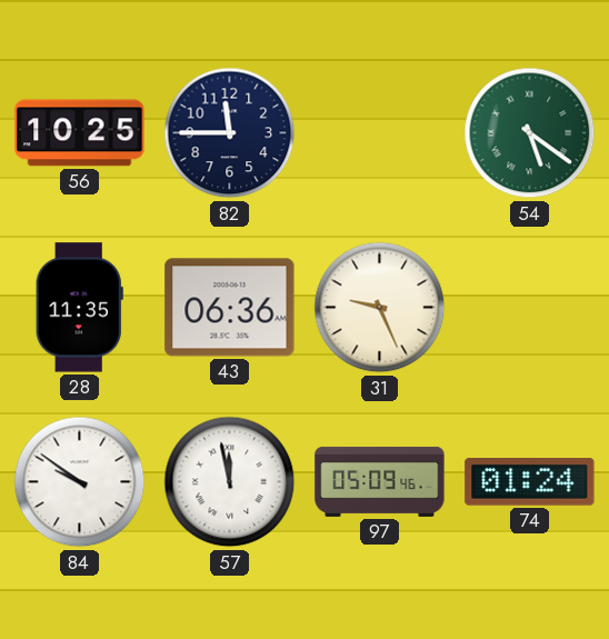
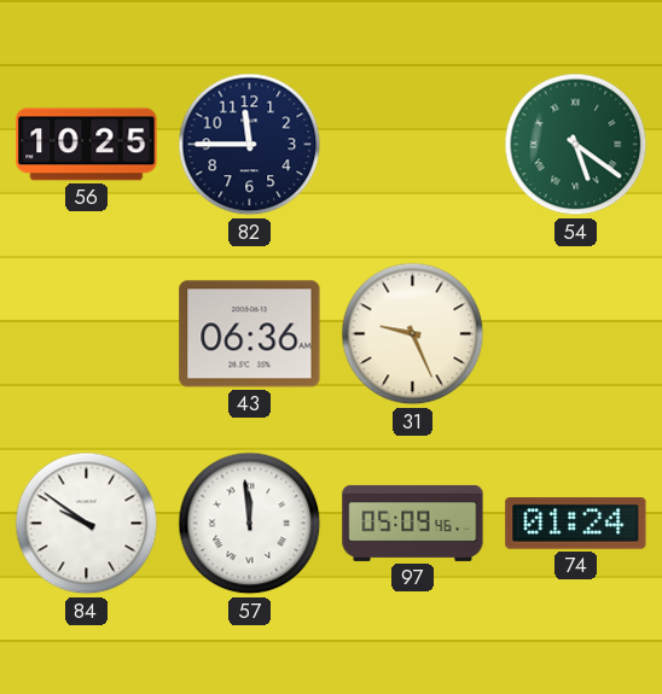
28: 11:35 -> none
57: 11:58 -> 11:59
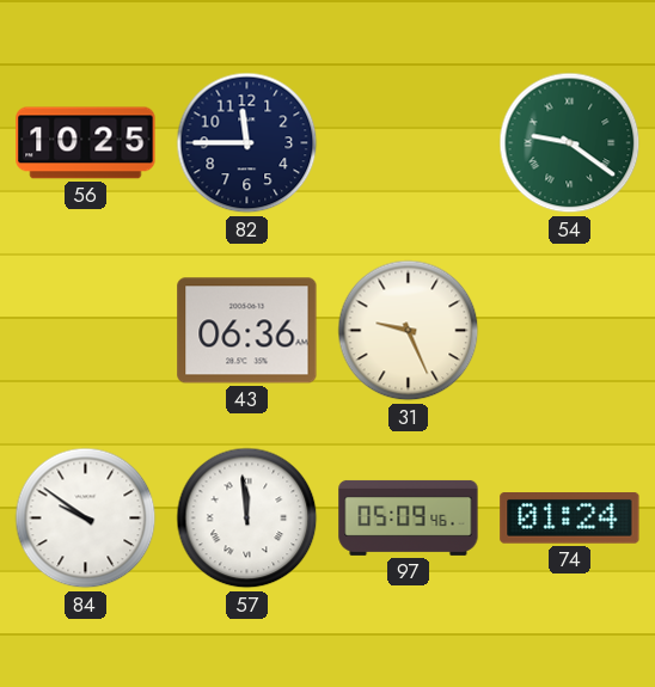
54: 5:21 -> 9:21
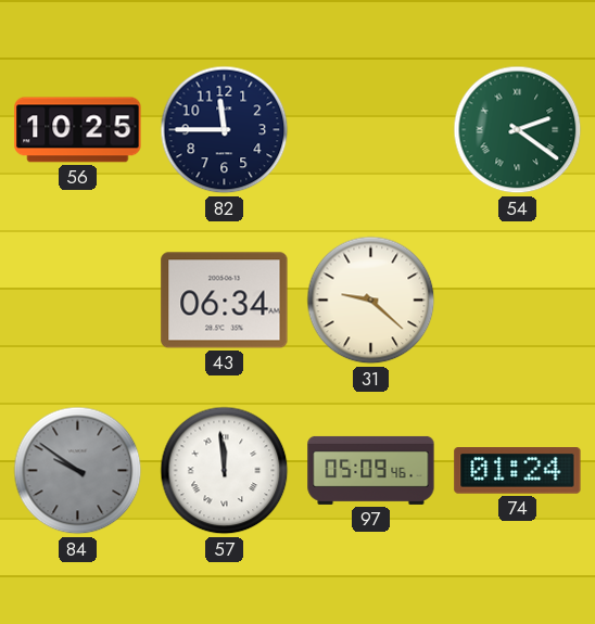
54: 9:21 -> 2:21
43: 06:36 -> 06:34
31: 9:26 -> 9:22
84 dial: white -> grey
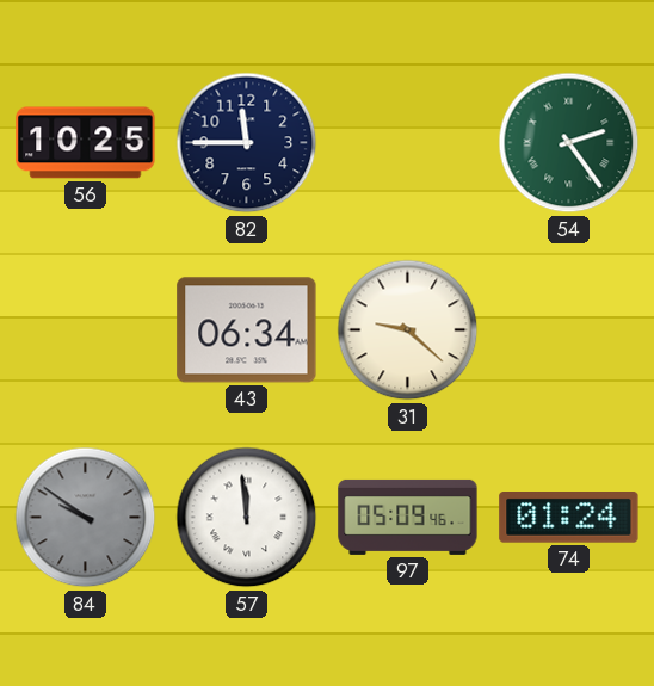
54: 2:21 -> 2:24
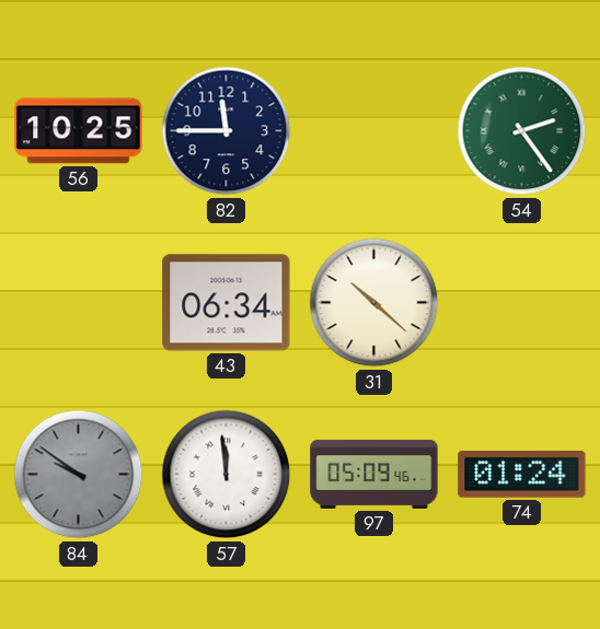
31: 9:22 -> 10:22
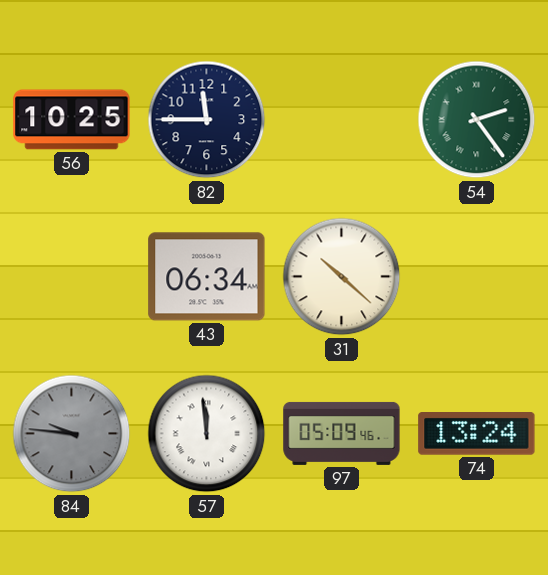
84: 9:51 -> 9:46
74: 01:24 -> 13:24
